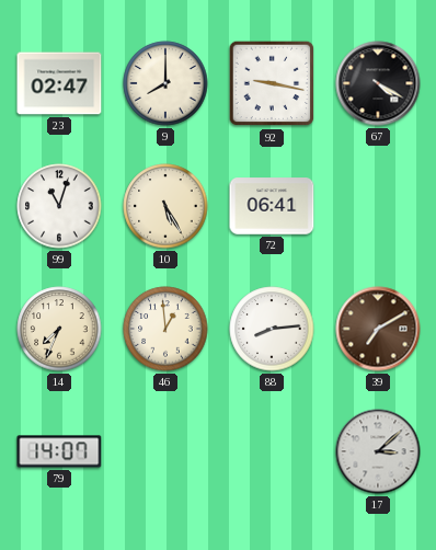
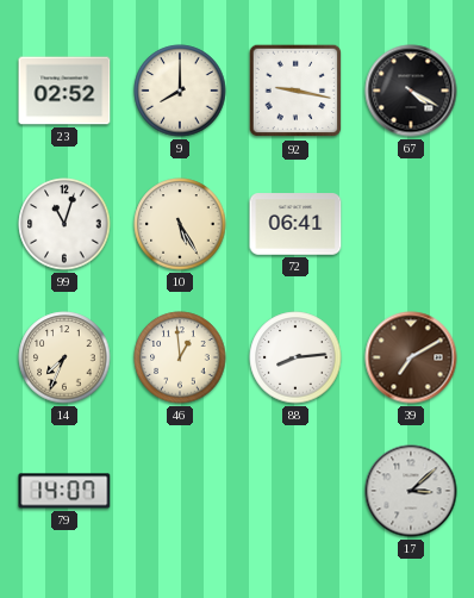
23: 02:47 -> 02:52
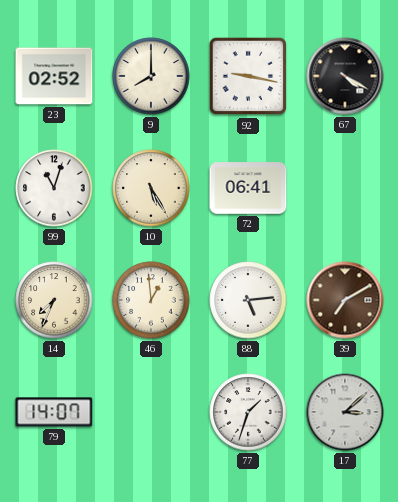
88: 8:14 -> 5:14
77: none -> 1:33
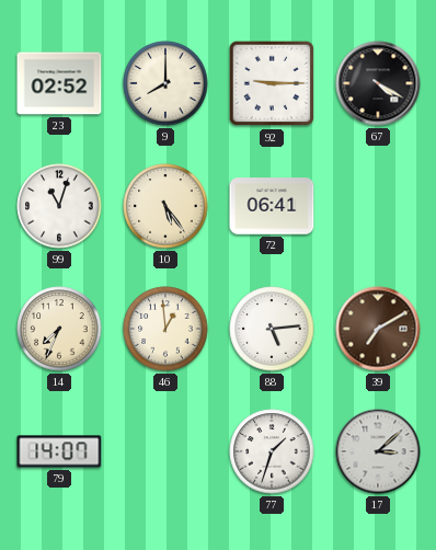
92: 9:17 -> 9:15
10: 5:25 -> 5:24
